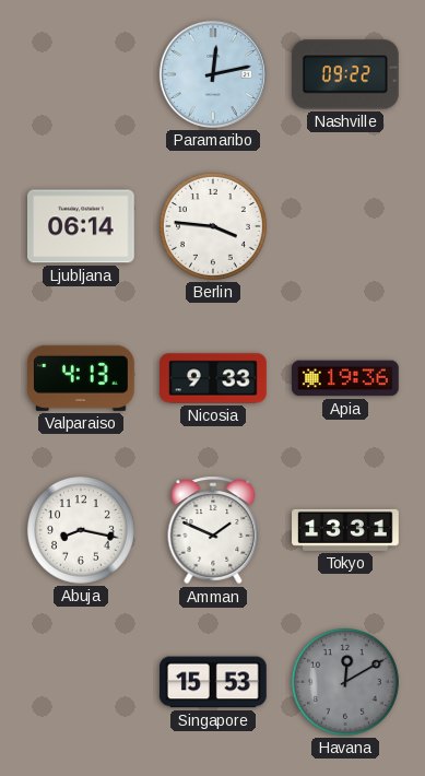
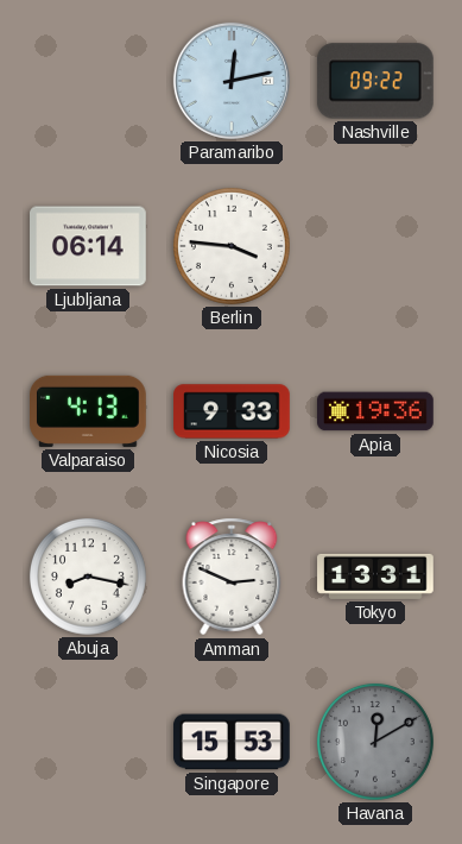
Amman: 1:49 -> 2:49
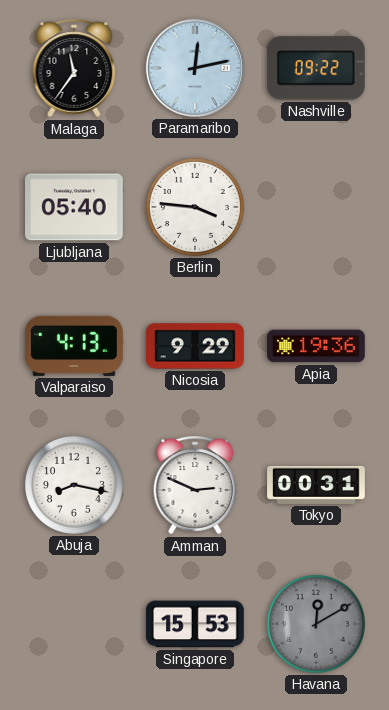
Malaga: none -> 11:36
Ljubljana: 06:14 -> 05:40
Nicosia: 9:33 -> 9:29
Tokyo: 13:31 -> 00:31
